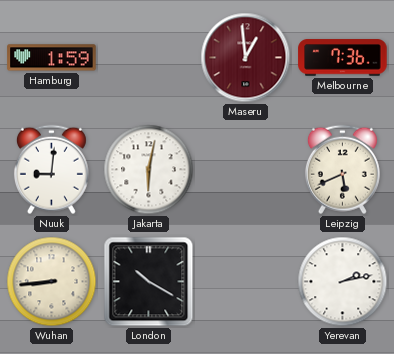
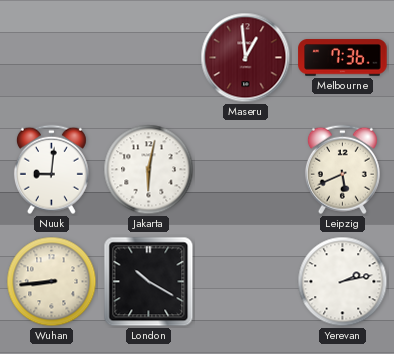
Hamburg: 1:59 -> none
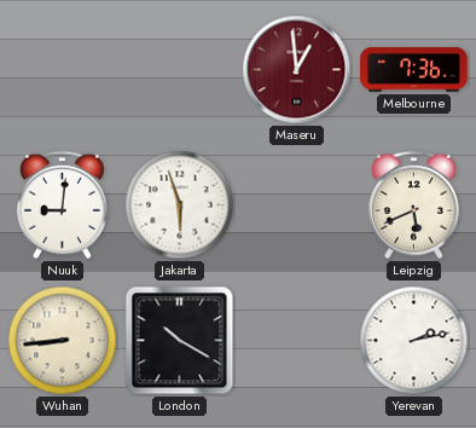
Jakarta: 6:02 -> 5:57
